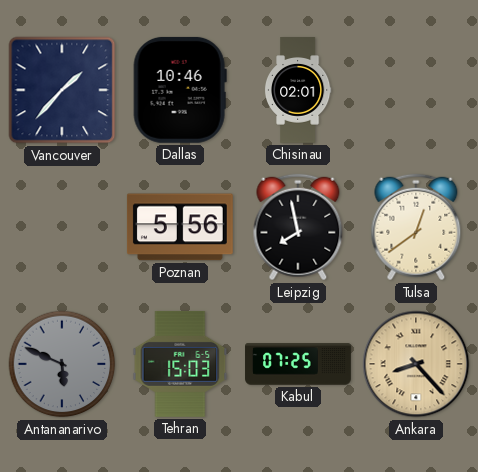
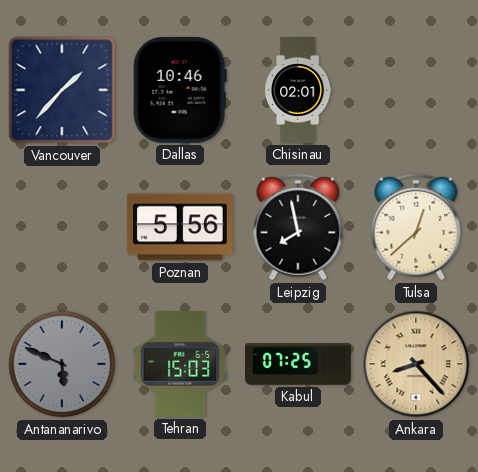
Tulsa: 12:39 -> 12:38
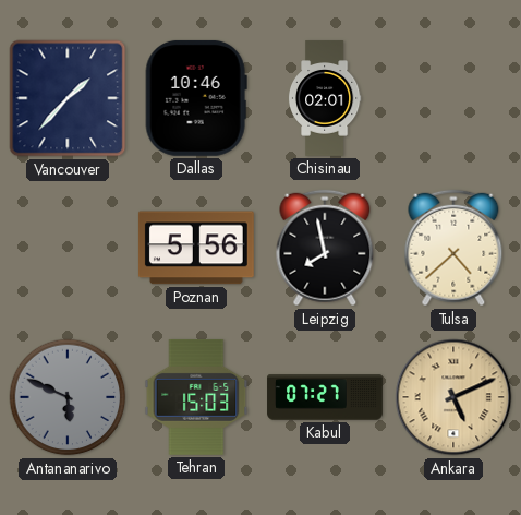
Tulsa: 12:38 -> 4:38
Kabul: 07:25 -> 07:27
Ankara: 8:23 -> 5:11
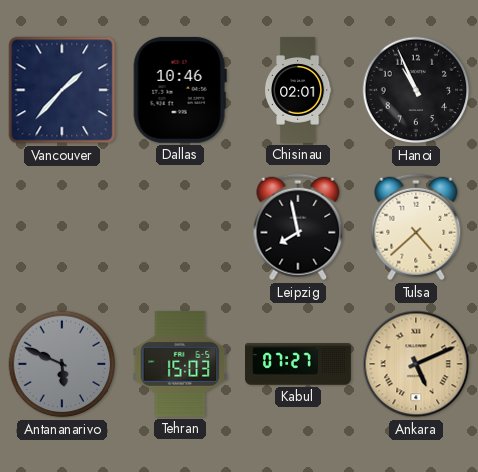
Hanoi: none -> 10:56
Poznan: 5:56 -> none
